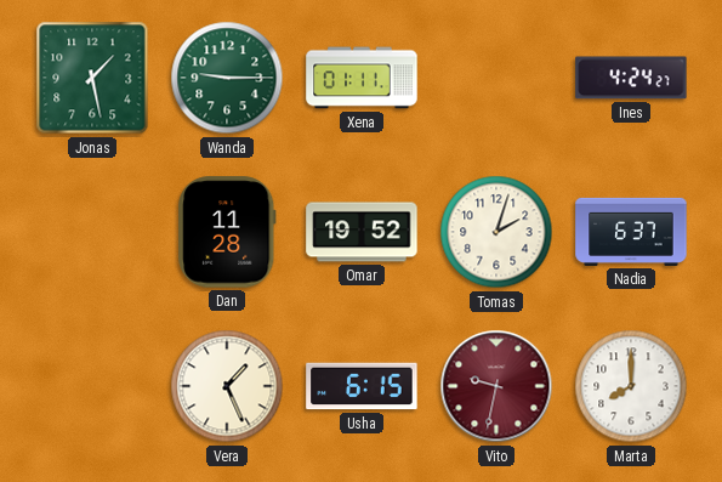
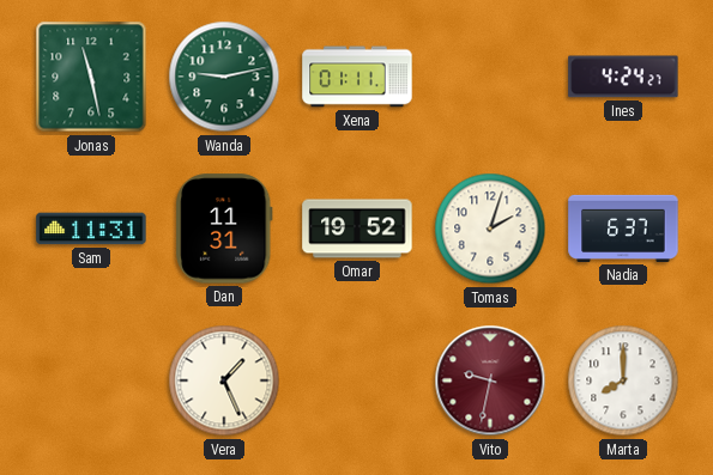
Jonas: 1:28 -> 11:28
Wanda: 9:15 -> 9:13
Sam: none -> 11:31
Dan: 11:28 -> 11:31
Usha: 6:15 -> none
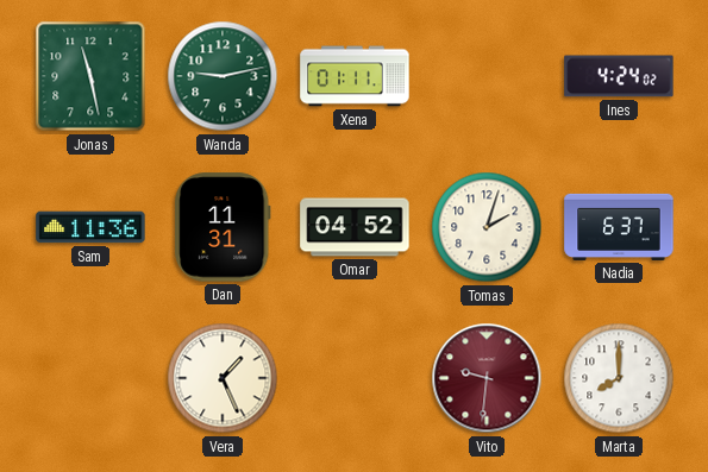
Ines: 4:24:27 -> 4:24:02
Sam: 11:31 -> 11:36
Omar: 19:52 -> 04:52
Vito: 9:32 -> 9:31
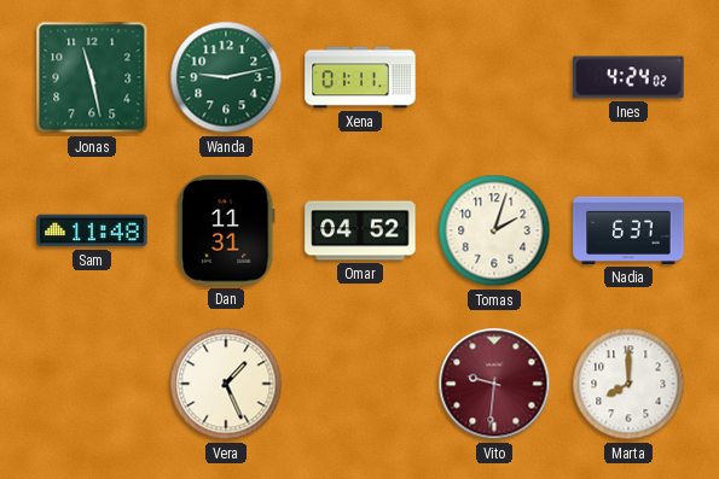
Sam: 11:36 -> 11:48
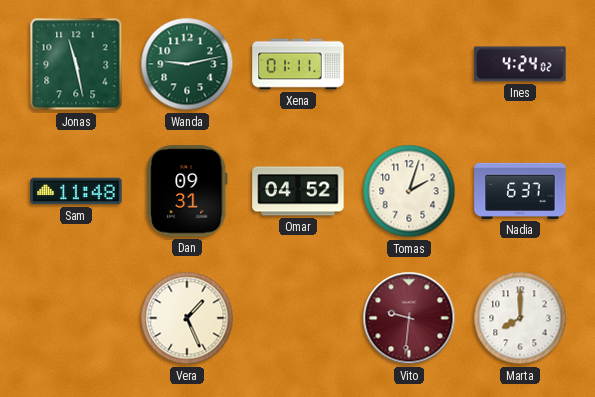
Dan: 11:31 -> 09:31
